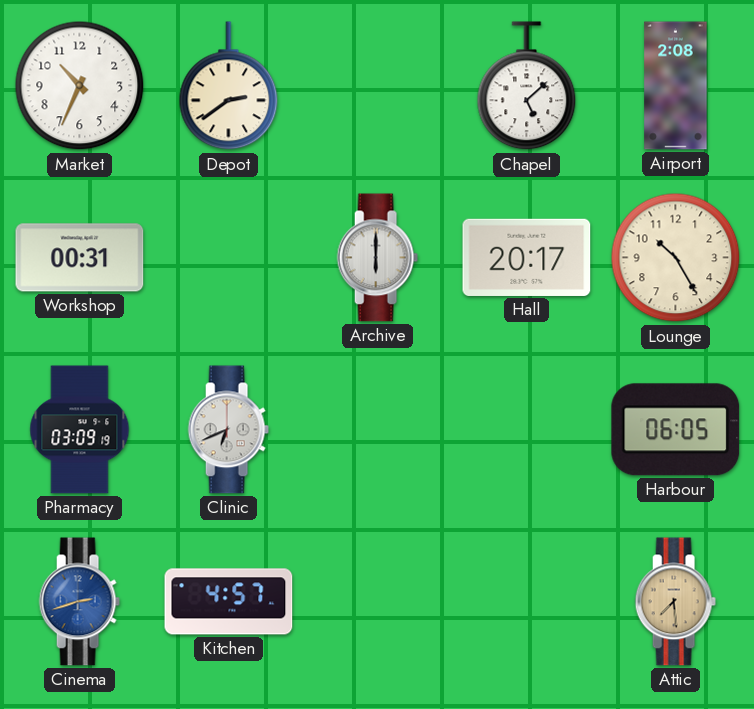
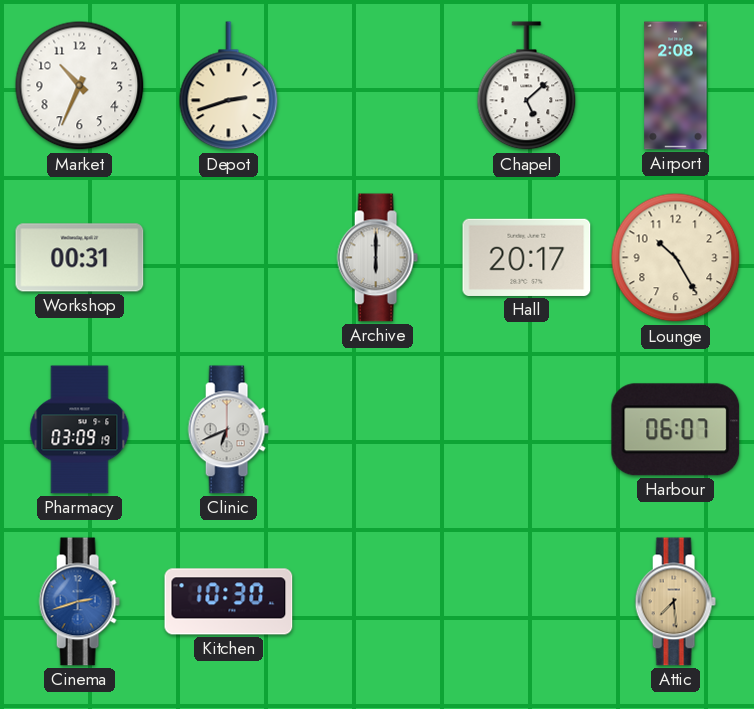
Depot: 2:39 -> 2:42
Harbour: 06:05 -> 06:07
Kitchen: 4:57 -> 10:30
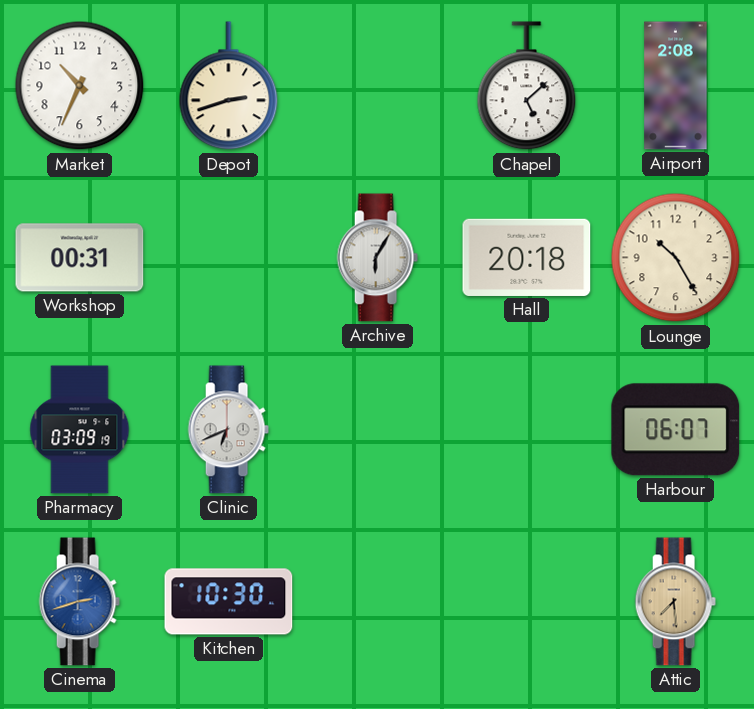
Archive: 6:00 -> 6:05
Hall: 20:17 -> 20:18
